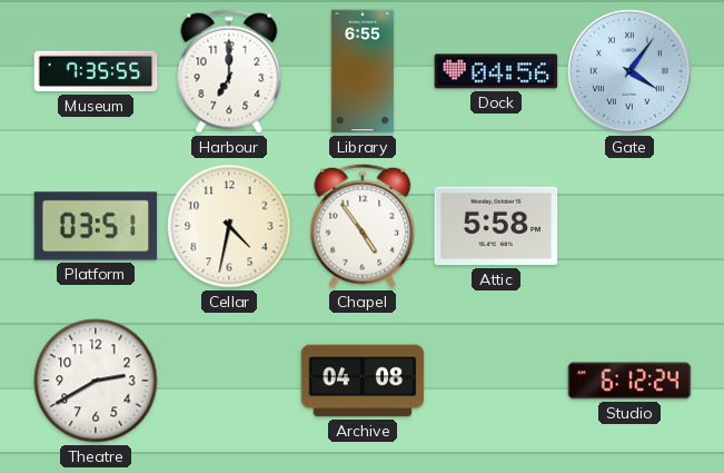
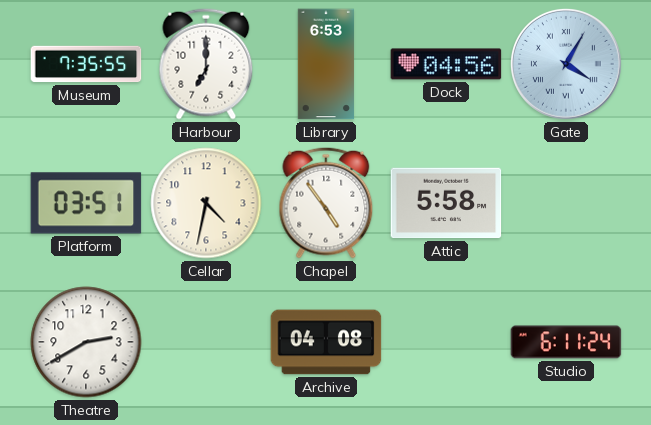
Library: 6:55 -> 6:53
Gate: 4:06 -> 4:05
Studio: 6:12 -> 6:11
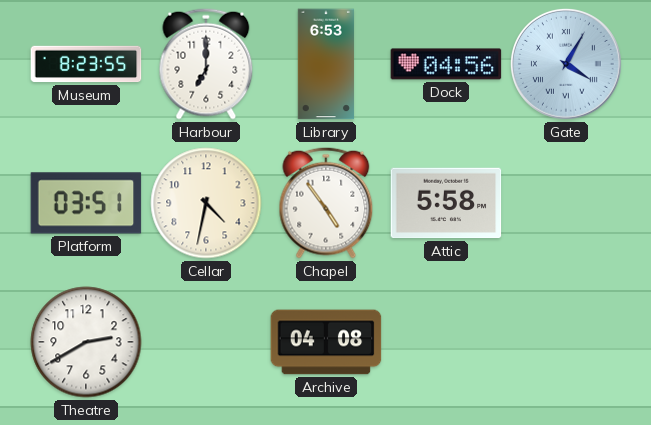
Museum: 7:35 -> 8:23
Studio: 6:11 -> none
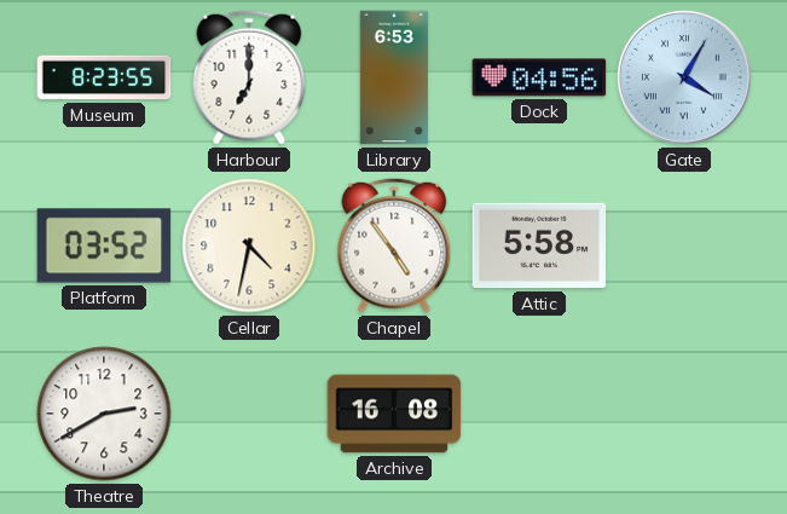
Platform: 03:51 -> 03:52
Archive: 04:08 -> 16:08
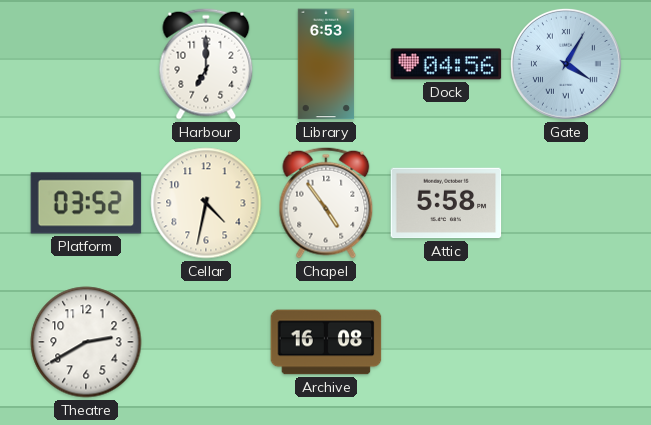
Museum: 8:23 -> none
